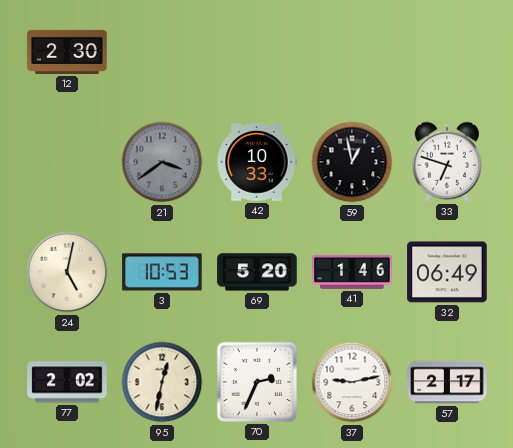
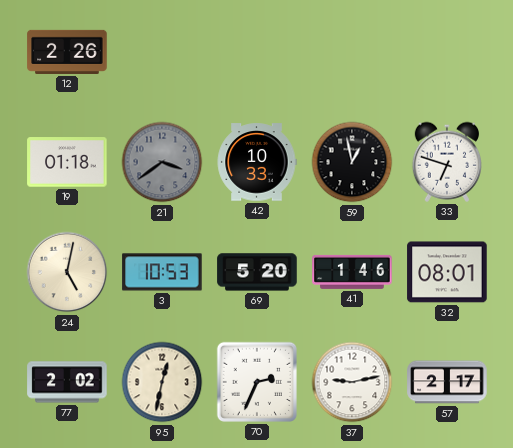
12: 2:30 -> 2:26
19: none -> 01:18
32: 06:49 -> 08:01
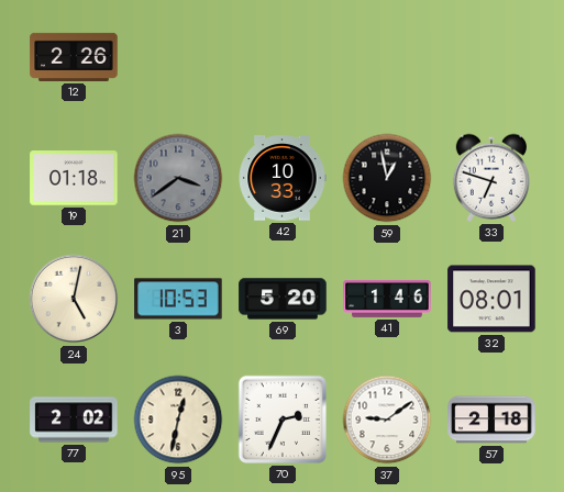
37: 9:13 -> 9:09
57: 2:17 -> 2:18
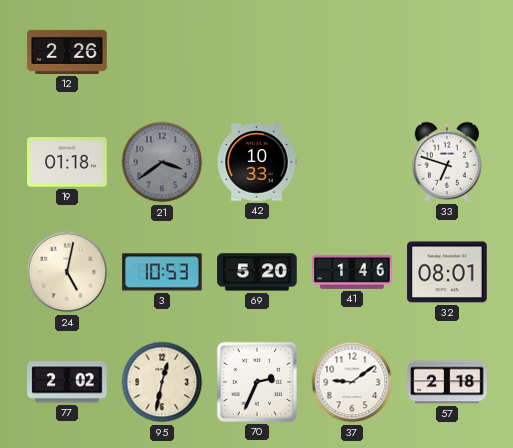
59: 12:58 -> none
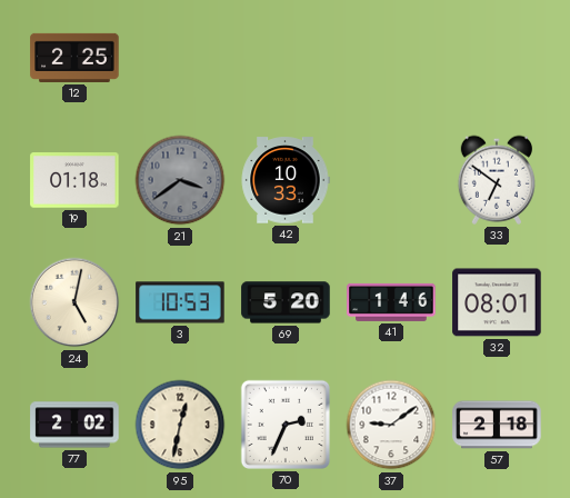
12: 2:26 -> 2:25
33: 6:48 -> 6:51
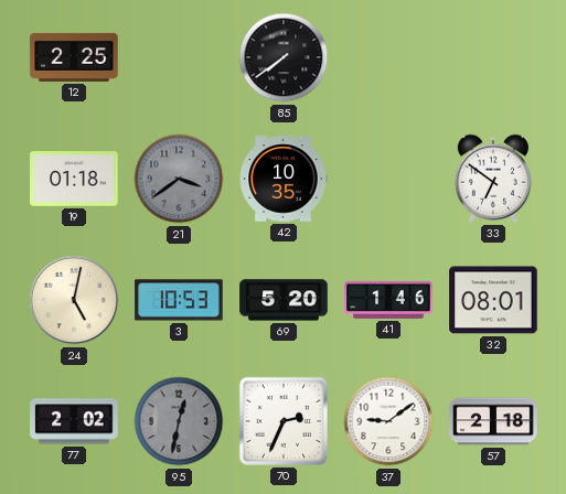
85: none -> 7:39
42: 10:33 -> 10:35
95 dial: cream -> grey
